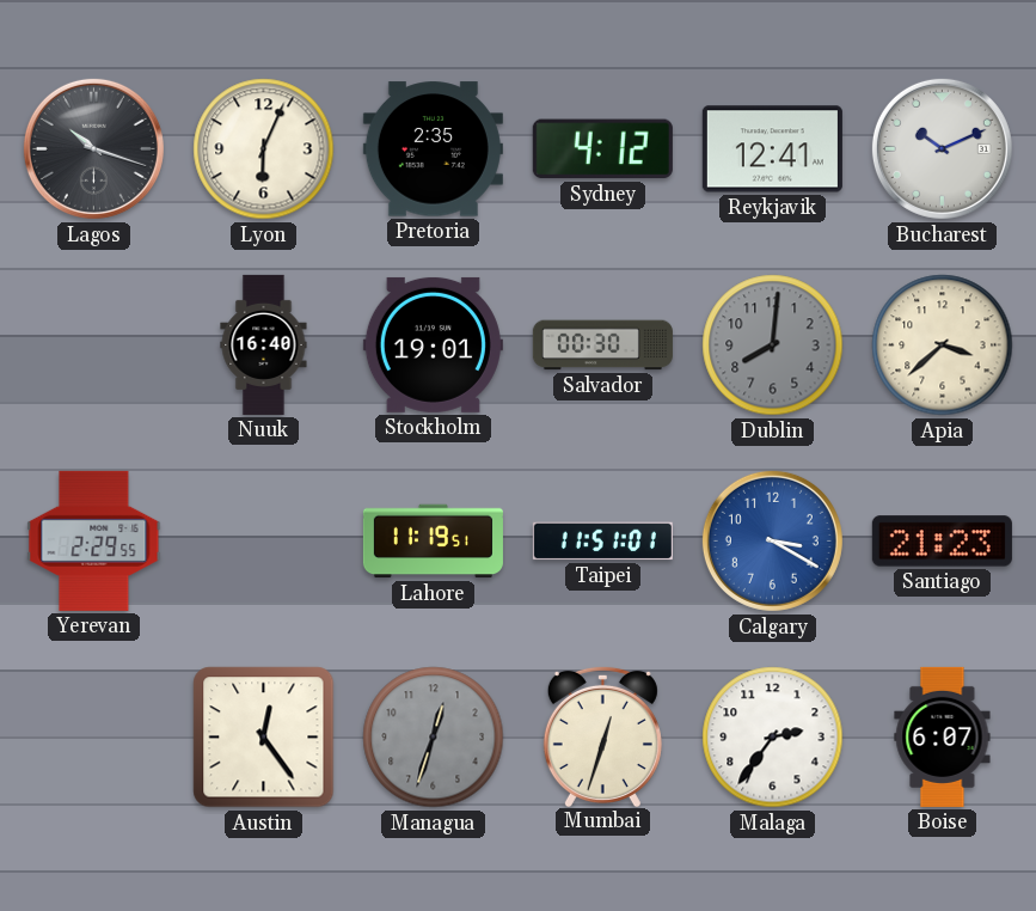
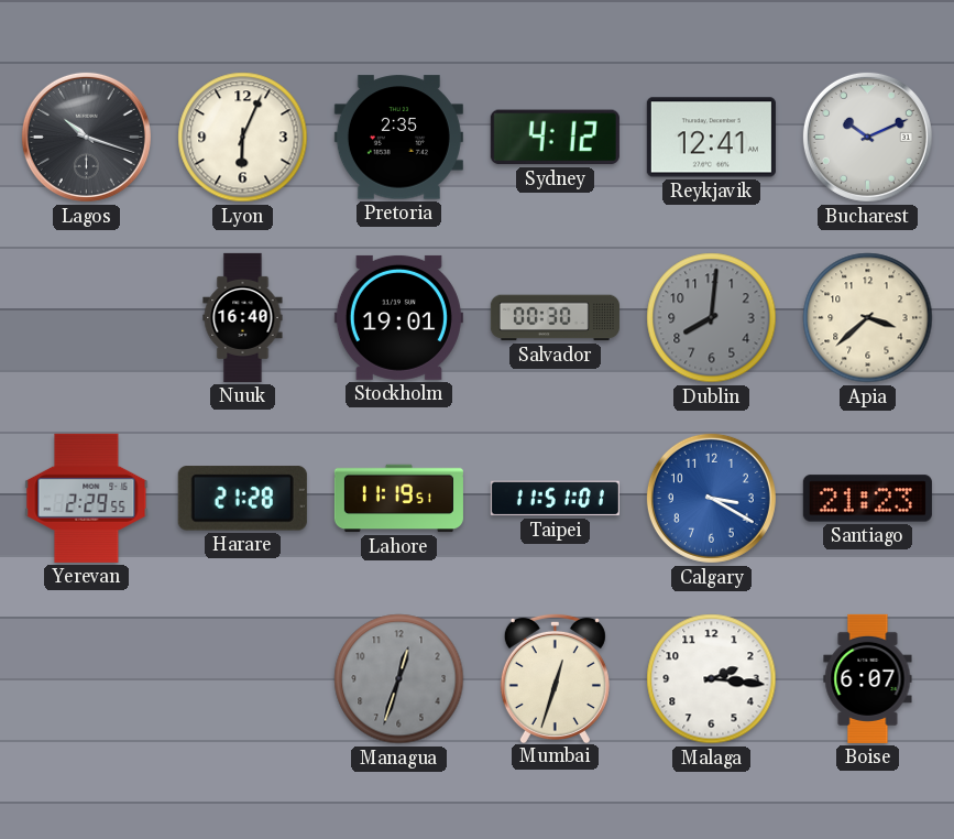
Harare: none -> 21:28
Austin: 12:24 -> none
Malaga: 2:36 -> 2:16
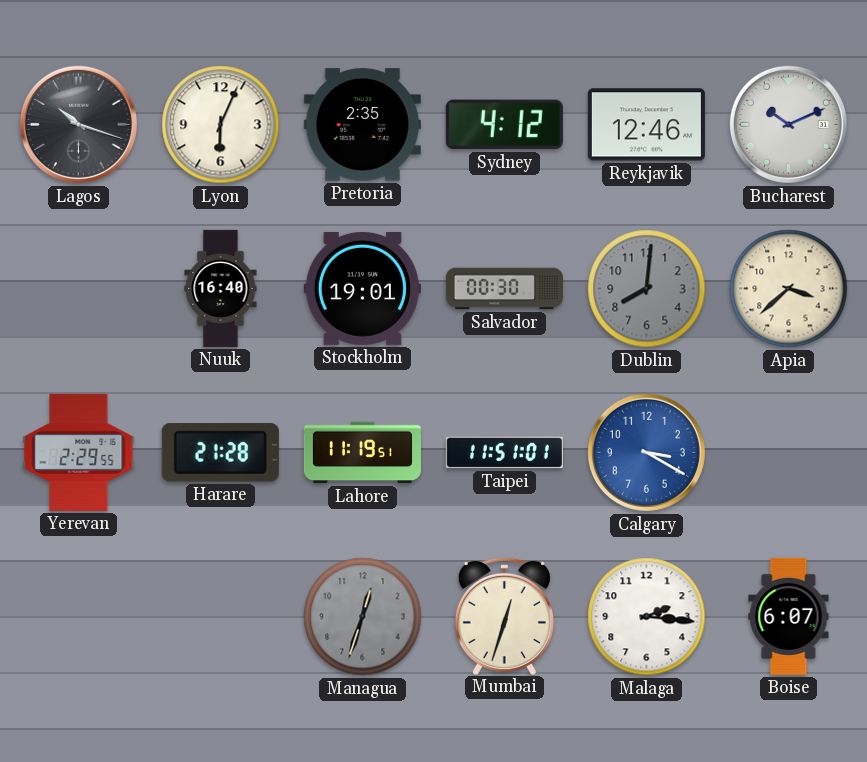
Reykjavik: 12:41 -> 12:46
Santiago: 21:23 -> none
